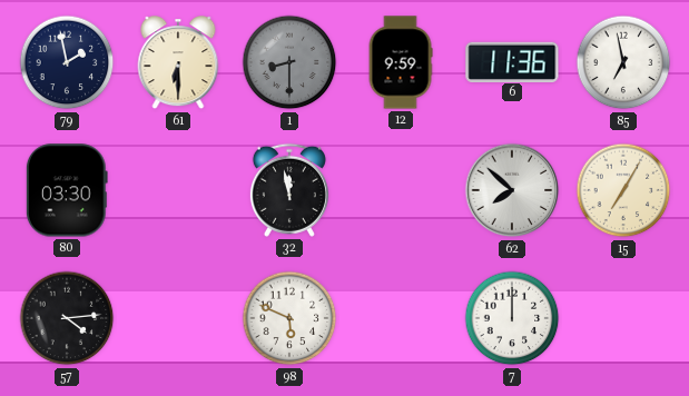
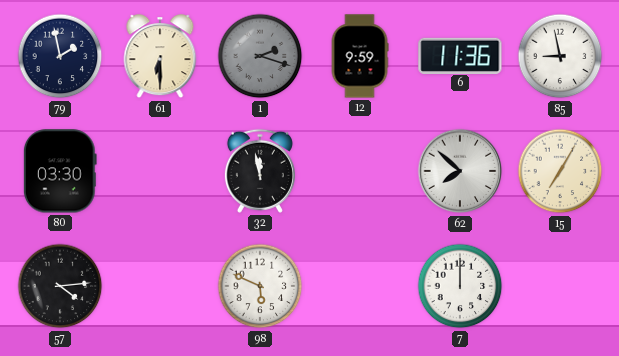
1: 8:30 -> 2:18
85: 6:58 -> 8:58
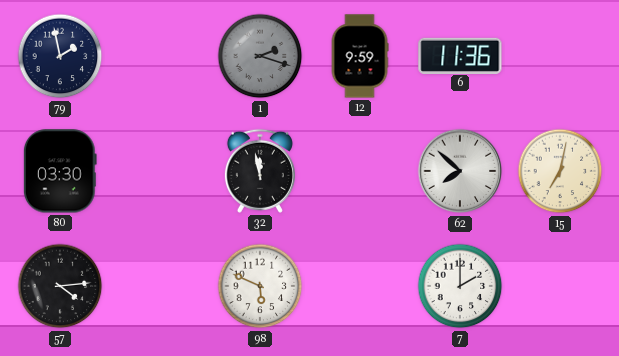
61: 6:30 -> none
85: 8:58 -> none
15: 7:05 -> 7:02
7: 12:00 -> 2:00
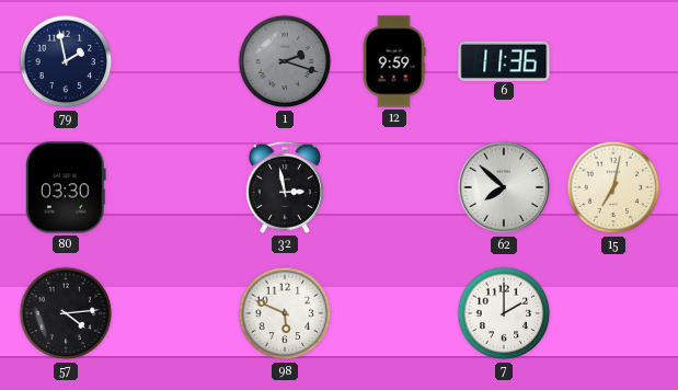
32: 11:58 -> 2:58
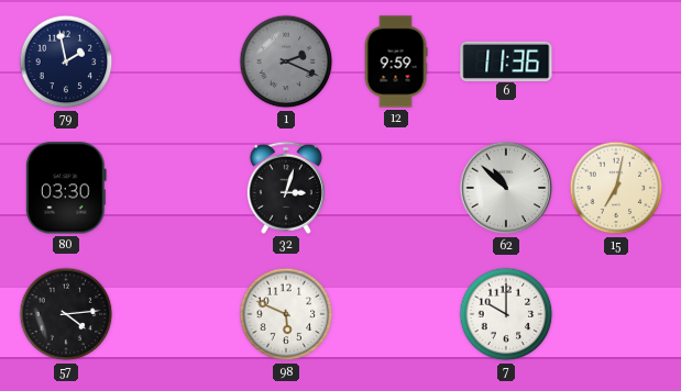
1: 2:18 -> 2:19
32: 2:58 -> 3:03
62: 7:52 -> 10:52
7: 2:00 -> 10:00
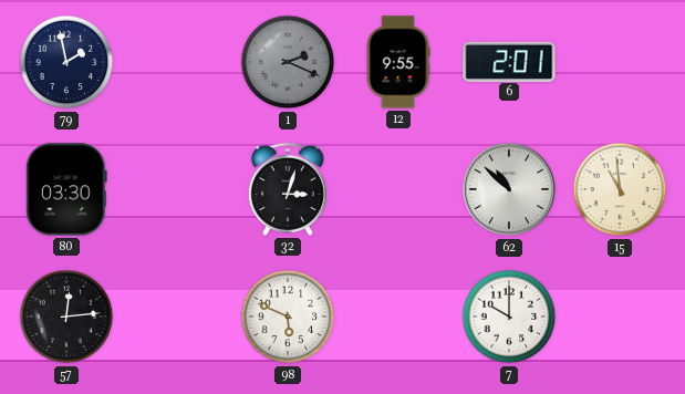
12: 9:59 -> 9:55
6: 11:36 -> 2:01
15: 7:02 -> 10:59
57: 4:14 -> 12:14
